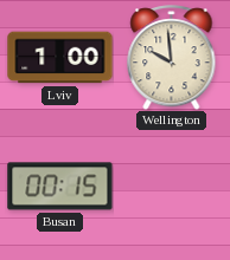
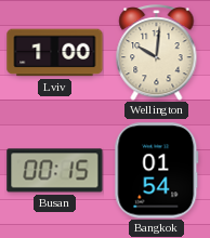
Wellington: 9:59 -> 10:01
Bangkok: none -> 01:54
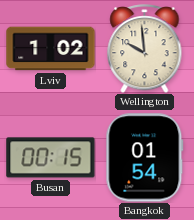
Lviv: 1:00 -> 1:02
Wellington: 10:01 -> 9:59
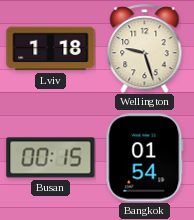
Lviv: 1:02 -> 1:18
Wellington: 9:59 -> 9:27
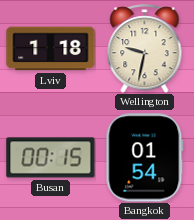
Wellington: 9:27 -> 9:32
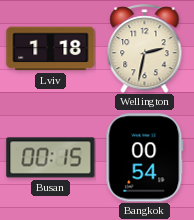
Wellington: 9:32 -> 2:32
Bangkok: 01:54 -> 00:54
